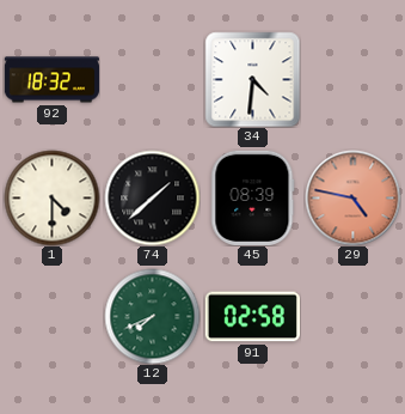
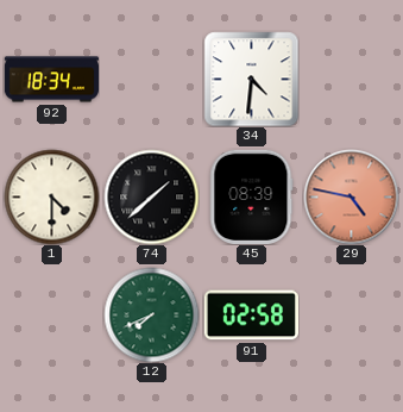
92: 18:32 -> 18:34
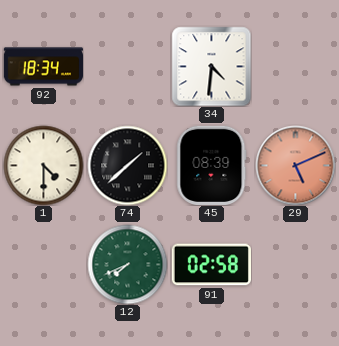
29: 4:47 -> 5:11
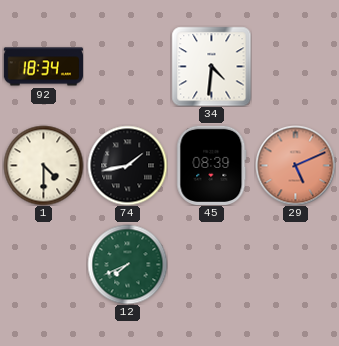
74: 1:38 -> 1:43
91: 02:58 -> none
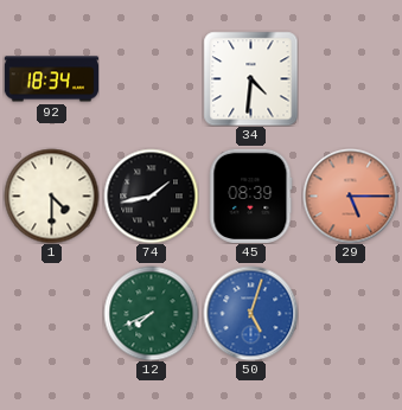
29: 5:11 -> 5:15
50: none -> 5:03
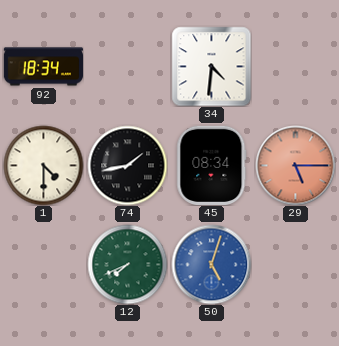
45: 08:39 -> 08:34
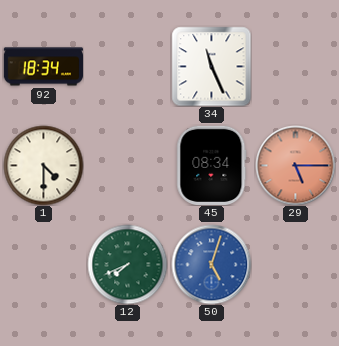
34: 4:31 -> 11:26
74: 1:43 -> none
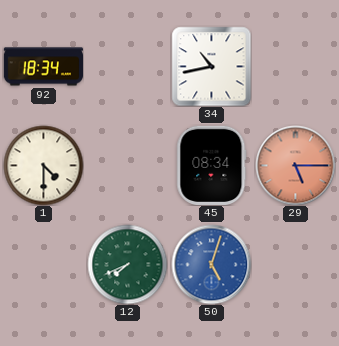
34: 11:26 -> 10:43
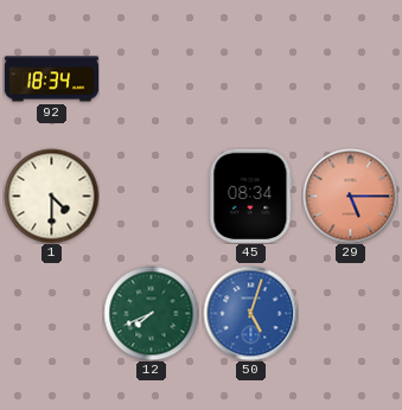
34: 10:43 -> none
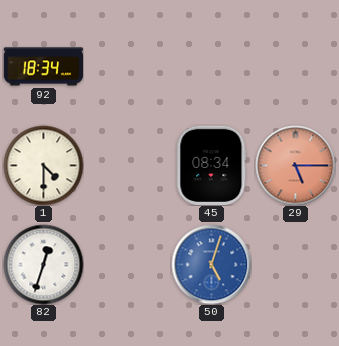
82: none -> 12:33
12: 7:41 -> none
